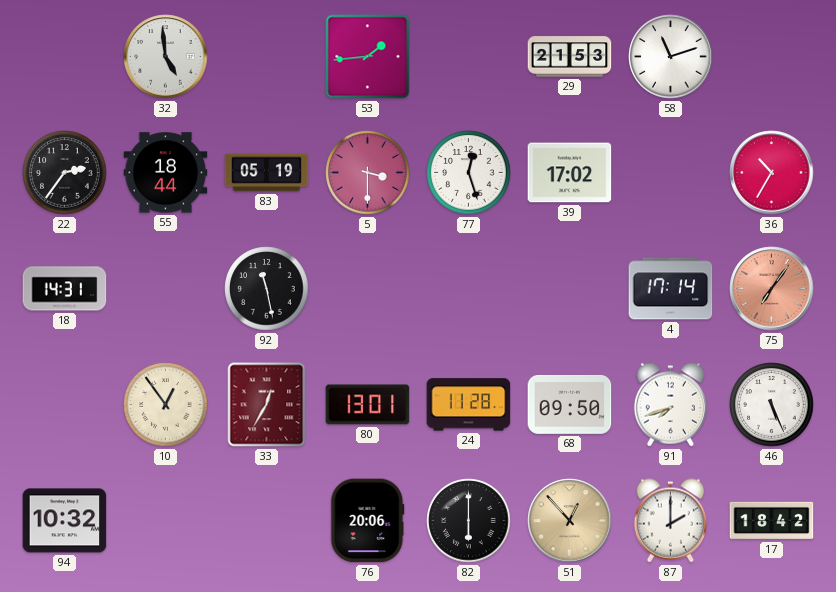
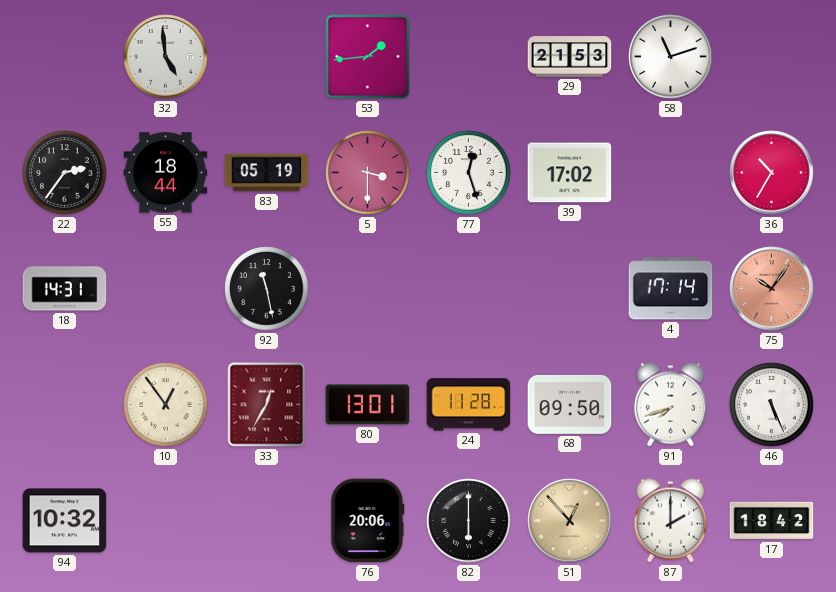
75: 7:06 -> 10:06
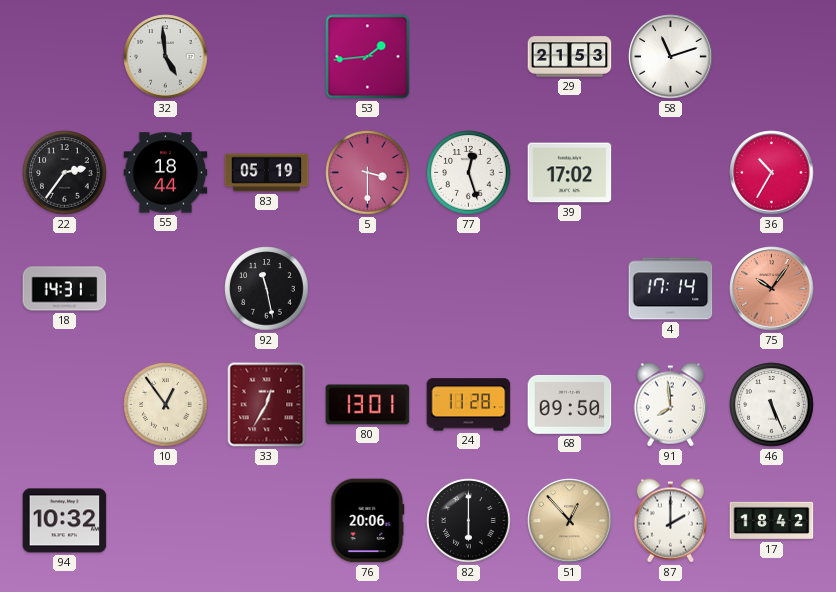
91: 7:42 -> 7:59
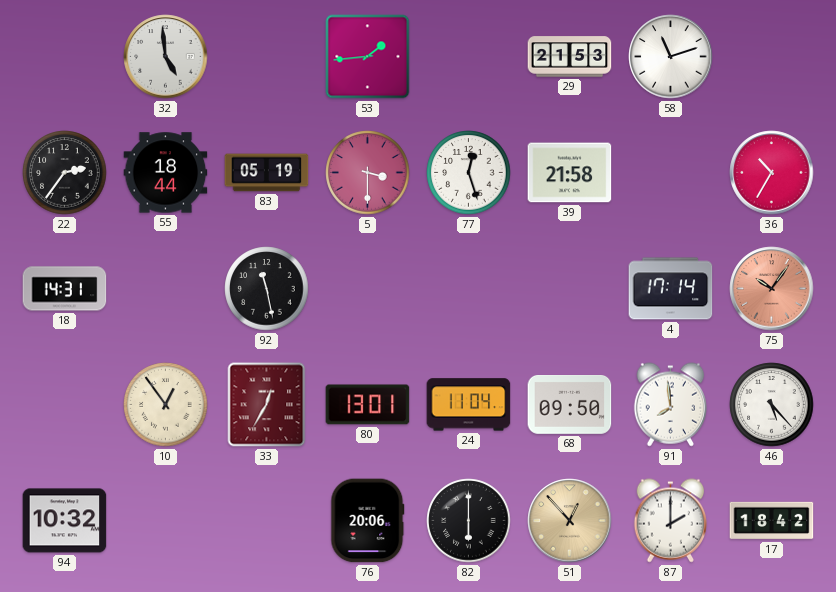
39: 17:02 -> 21:58
24: 11:28 -> 11:04
46: 5:26 -> 5:23
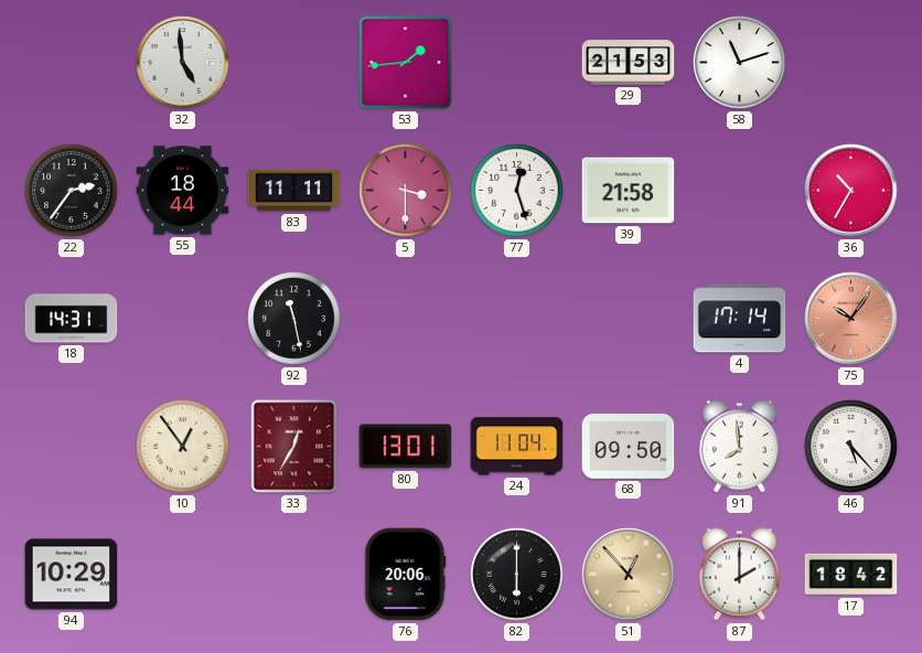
83: 05:19 -> 11:11
94: 10:32 -> 10:29
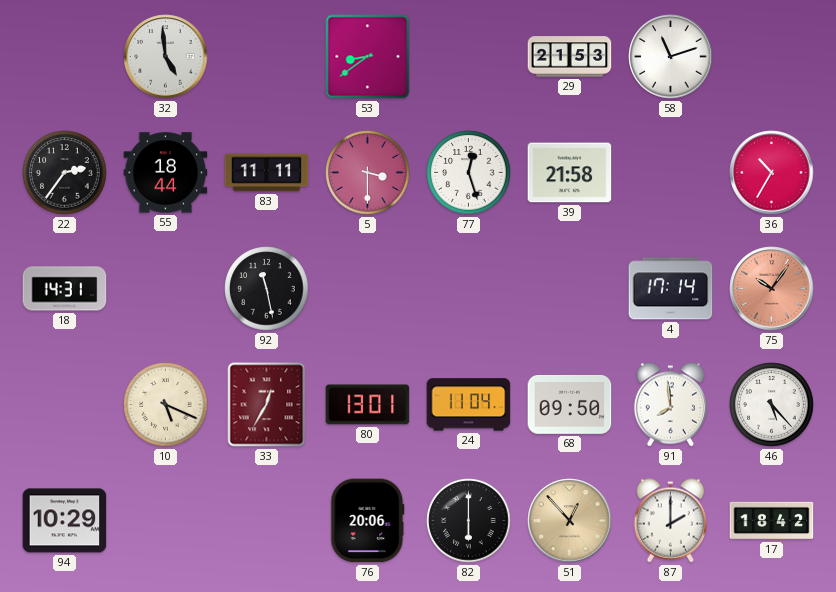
53: 1:44 -> 8:39
10: 12:54 -> 5:19
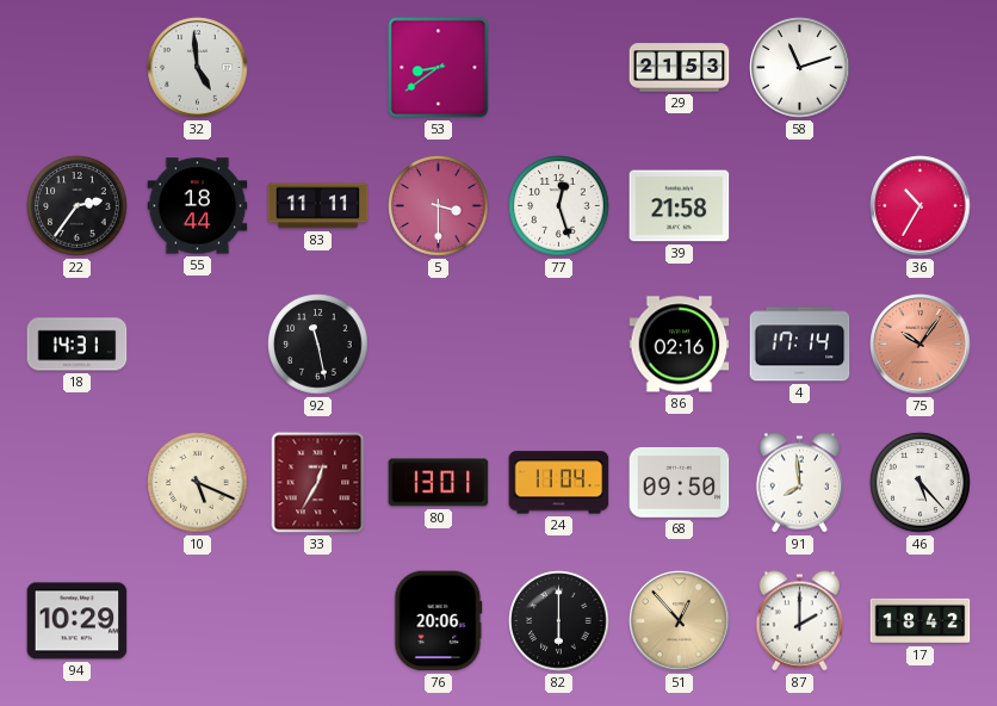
86: none -> 02:16
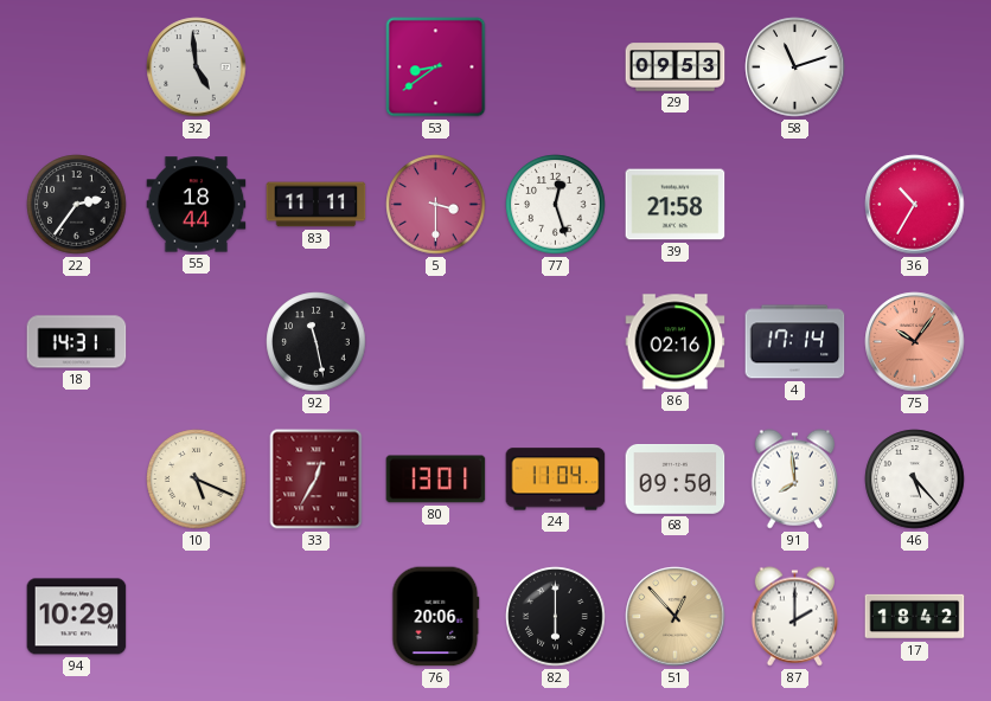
29: 21:53 -> 09:53
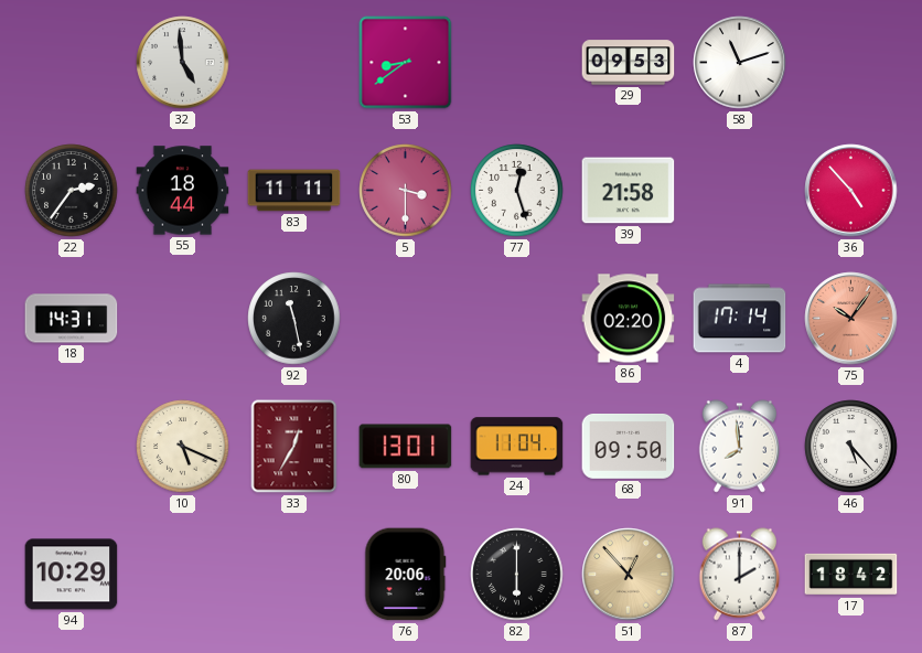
36: 10:35 -> 4:53
86: 02:16 -> 02:20
